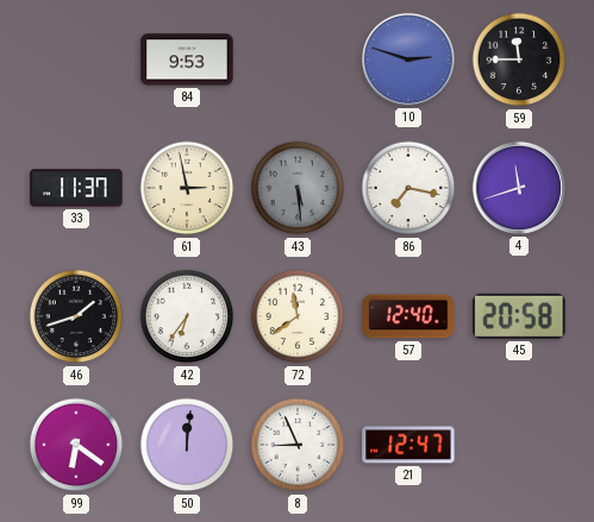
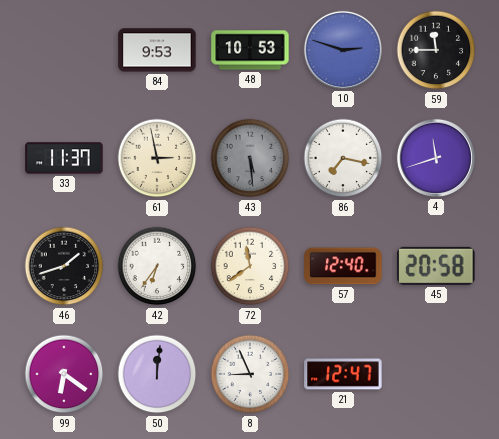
48: none -> 10:53
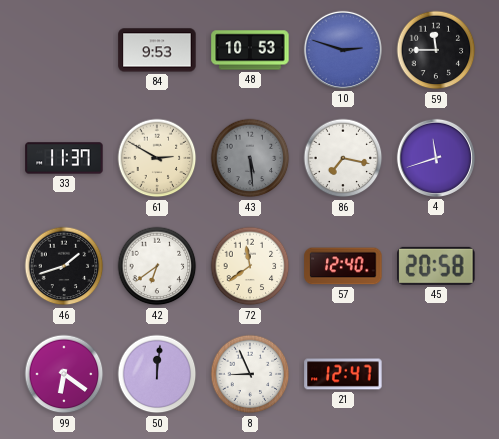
61: 2:58 -> 2:50
42: 6:36 -> 6:39
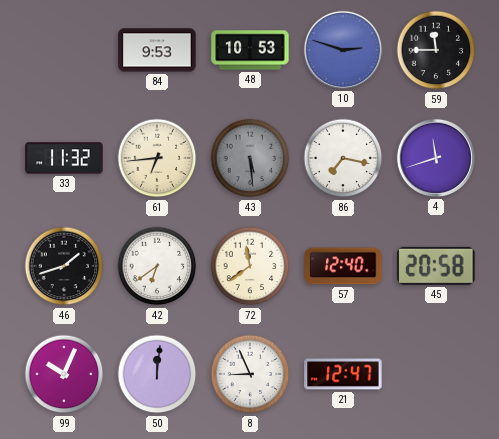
33: 11:37 -> 11:32
61: 2:50 -> 6:44
99: 6:21 -> 10:04
